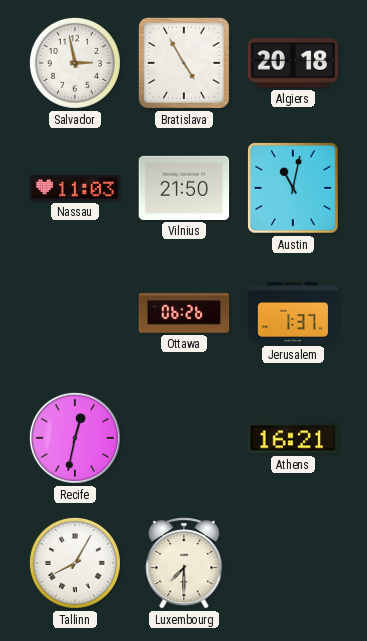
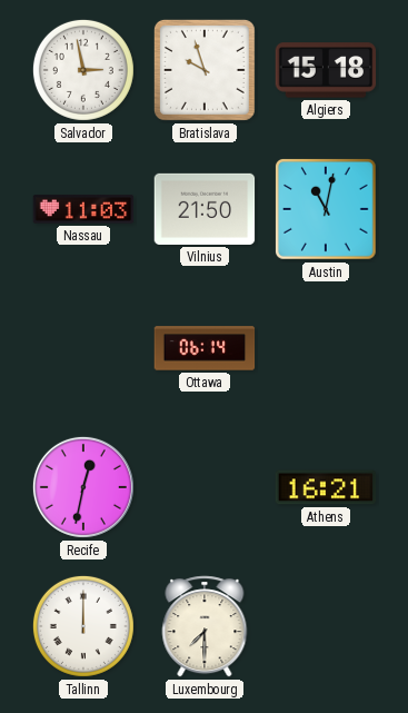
Bratislava: 4:55 -> 9:57
Algiers: 20:18 -> 15:18
Ottawa: 06:26 -> 06:14
Jerusalem: 1:37 -> none
Tallinn: 8:05 -> 12:00
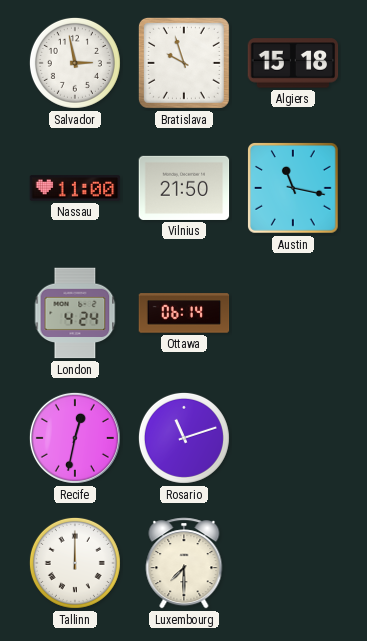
Nassau: 11:03 -> 11:00
Austin: 11:02 -> 11:17
London: none -> 4:24
Rosario: none -> 11:12
Athens: 16:21 -> none
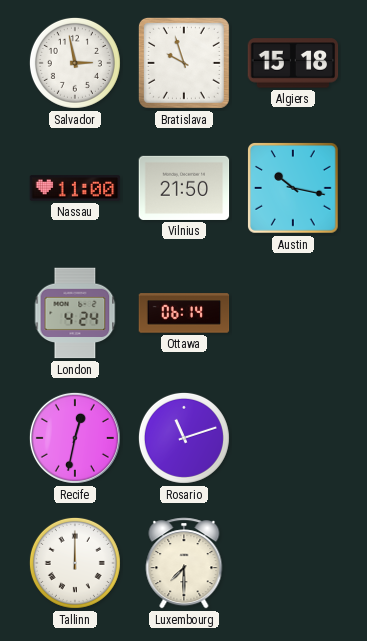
Austin: 11:17 -> 10:17
